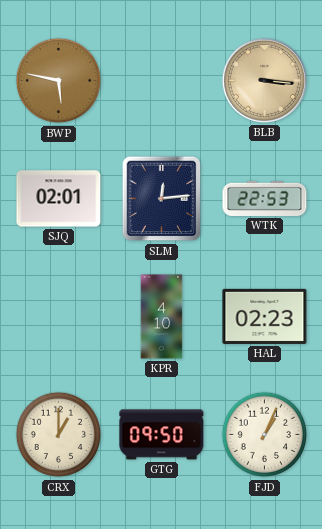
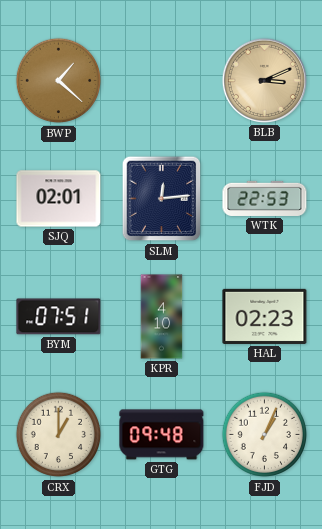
BWP: 5:47 -> 1:22
BLB: 3:16 -> 3:11
BYM: none -> 07:51
GTG: 09:50 -> 09:48
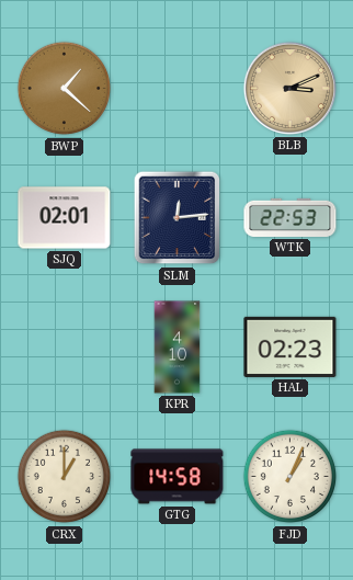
BYM: 07:51 -> none
GTG: 09:48 -> 14:58
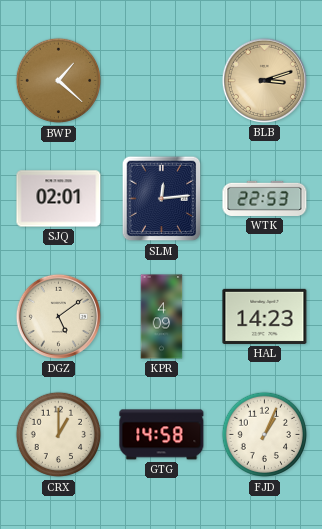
BLB: 3:11 -> 3:12
DGZ: none -> 5:09
KPR: 4:10 -> 4:09
HAL: 02:23 -> 14:23
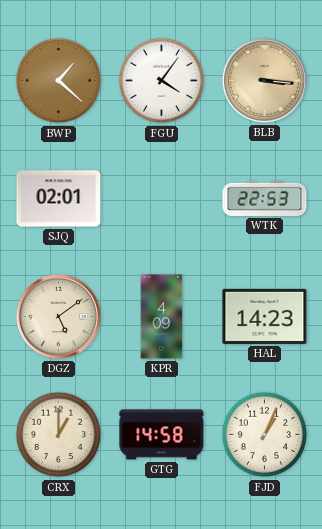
FGU: none -> 4:06
BLB: 3:12 -> 3:16
SLM: 12:14 -> none
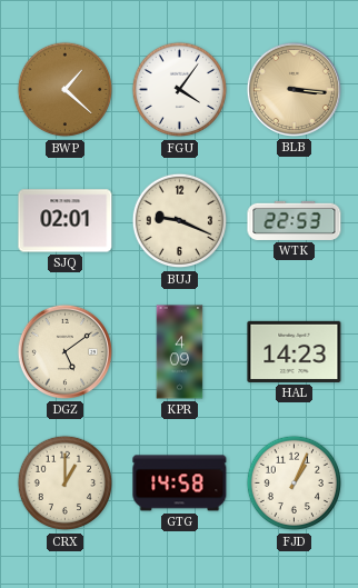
BUJ: none -> 9:19
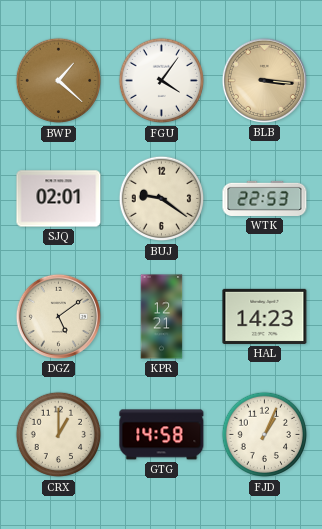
BUJ: 9:19 -> 9:21
KPR: 4:09 -> 12:21
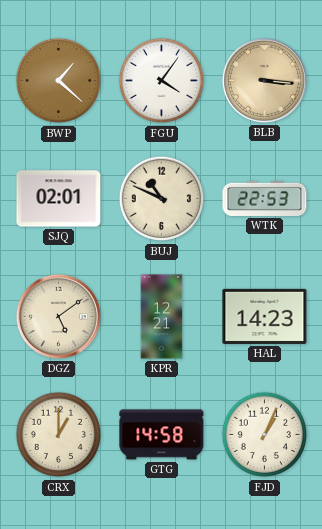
BUJ: 9:21 -> 10:49
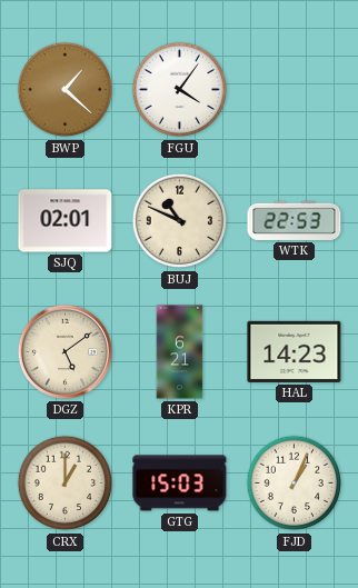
BLB: 3:16 -> none
KPR: 12:21 -> 6:21
GTG: 14:58 -> 15:03
